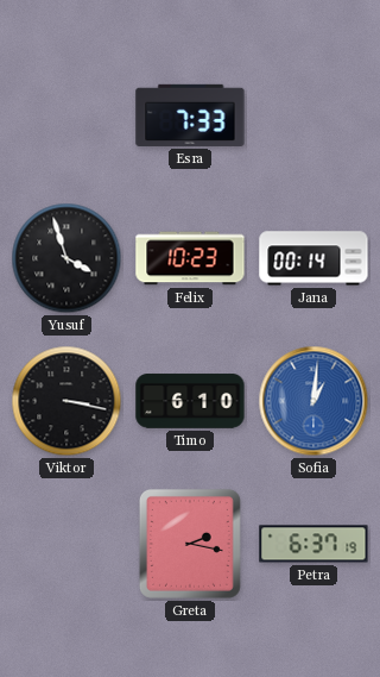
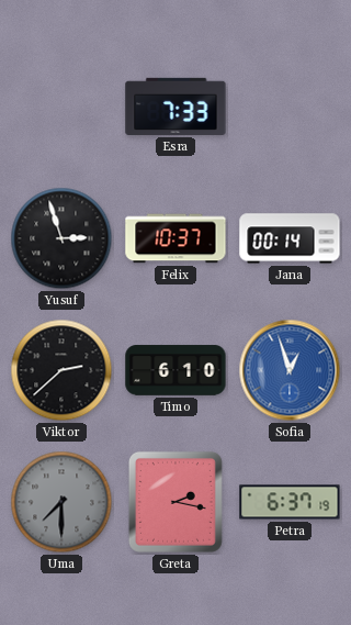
Yusuf: 3:57 -> 2:57
Felix: 10:23 -> 10:37
Viktor: 3:17 -> 2:38
Sofia: 1:01 -> 12:57
Uma: none -> 7:30
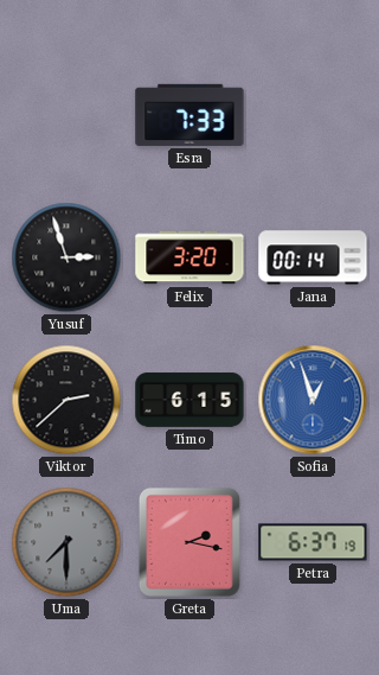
Felix: 10:37 -> 3:20
Timo: 6:10 -> 6:15
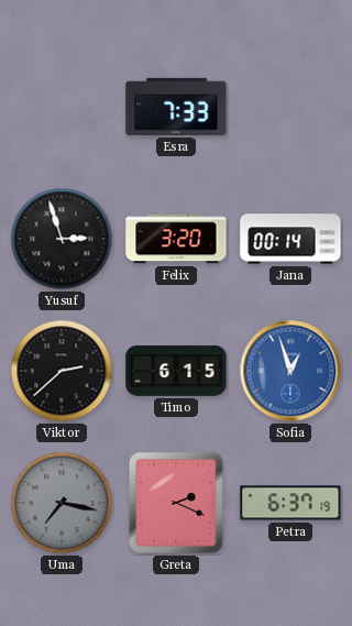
Uma: 7:30 -> 7:17
Greta: 2:17 -> 2:19
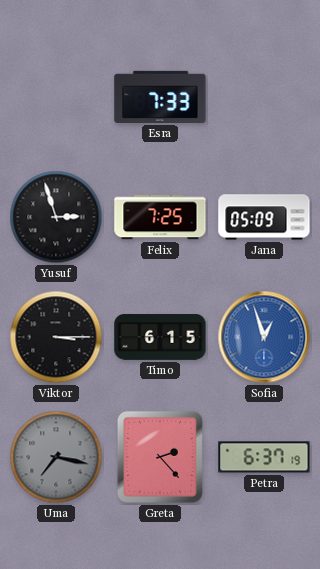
Felix: 3:20 -> 7:25
Jana: 00:14 -> 05:09
Viktor: 2:38 -> 3:15
Greta: 2:19 -> 2:23
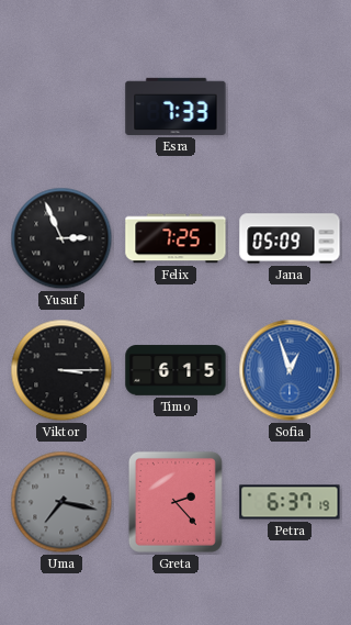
Yusuf: 2:57 -> 2:56
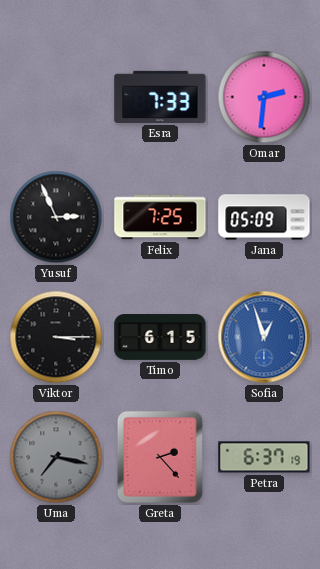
Omar: none -> 2:31
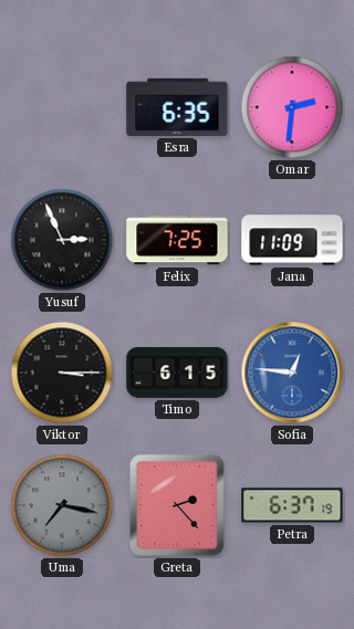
Esra: 7:33 -> 6:35
Jana: 05:09 -> 11:09
Sofia: 12:57 -> 12:46
